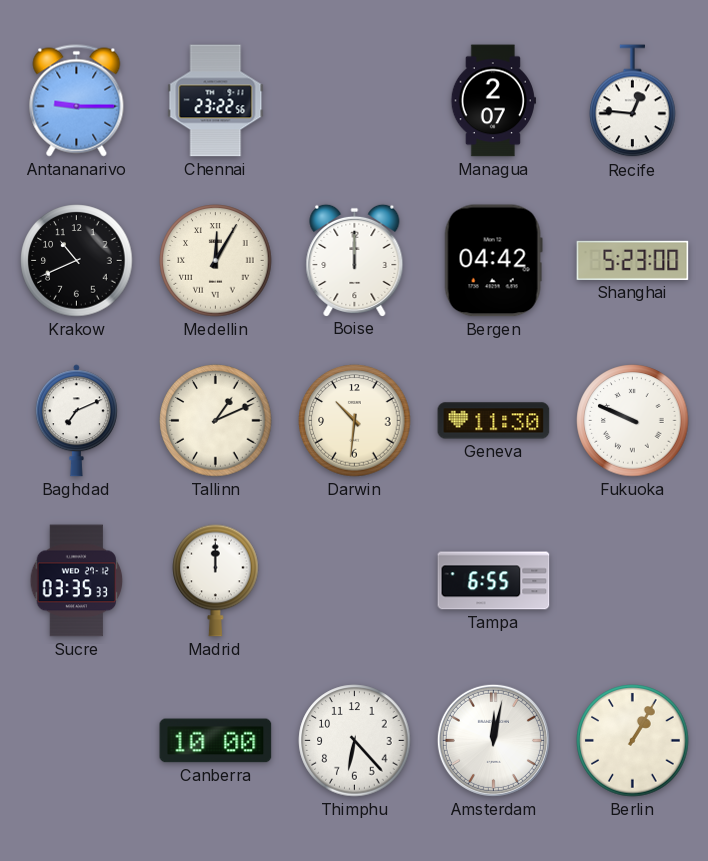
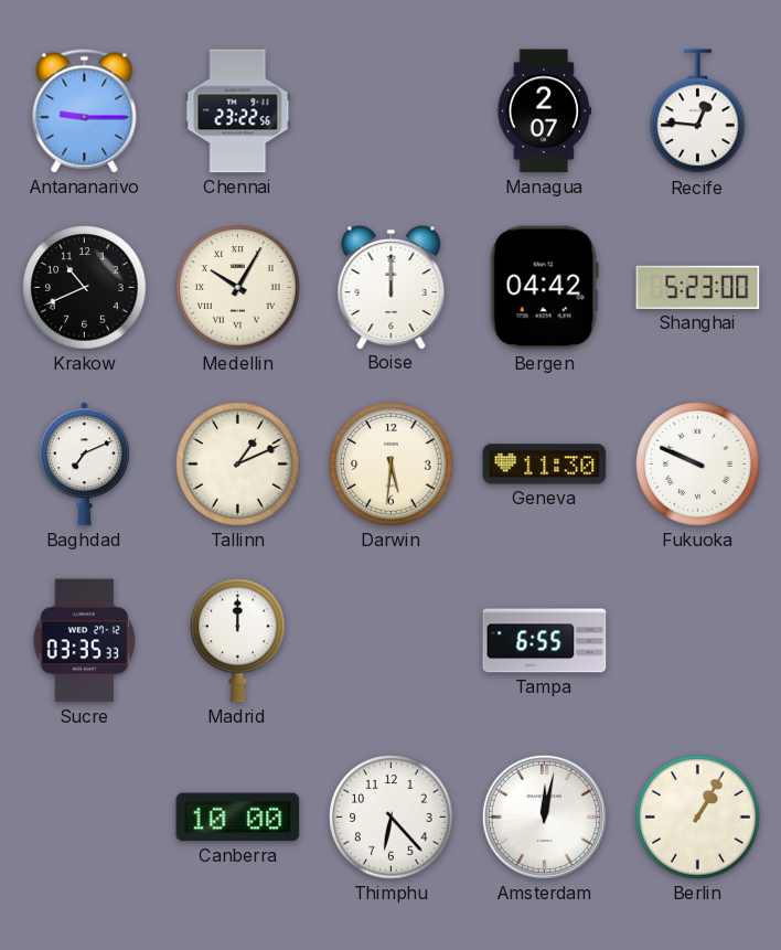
Medellin: 12:05 -> 10:05
Darwin: 10:31 -> 5:31
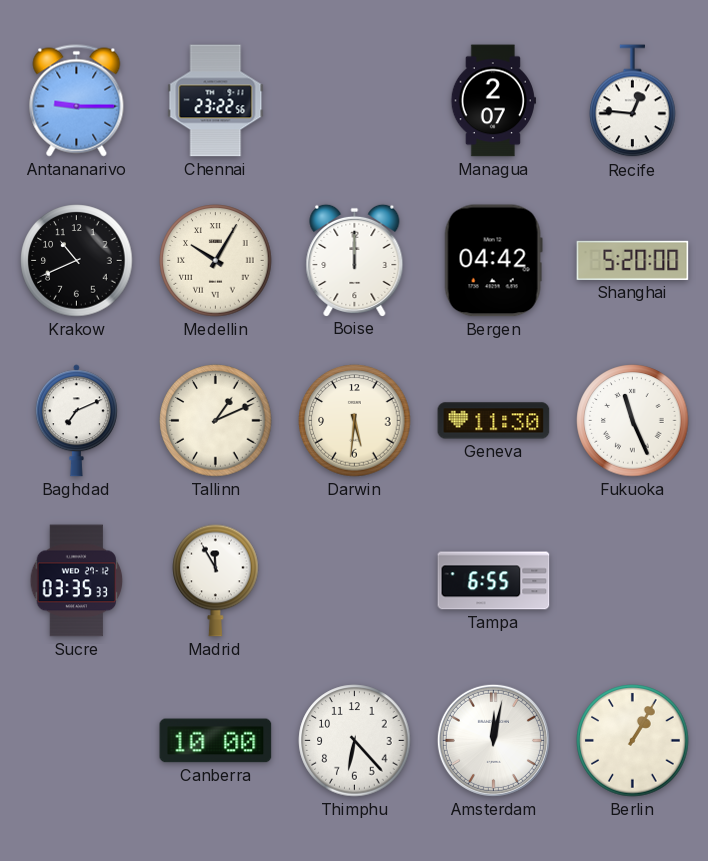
Shanghai: 5:23 -> 5:20
Fukuoka: 9:49 -> 11:26
Madrid: 12:00 -> 11:55
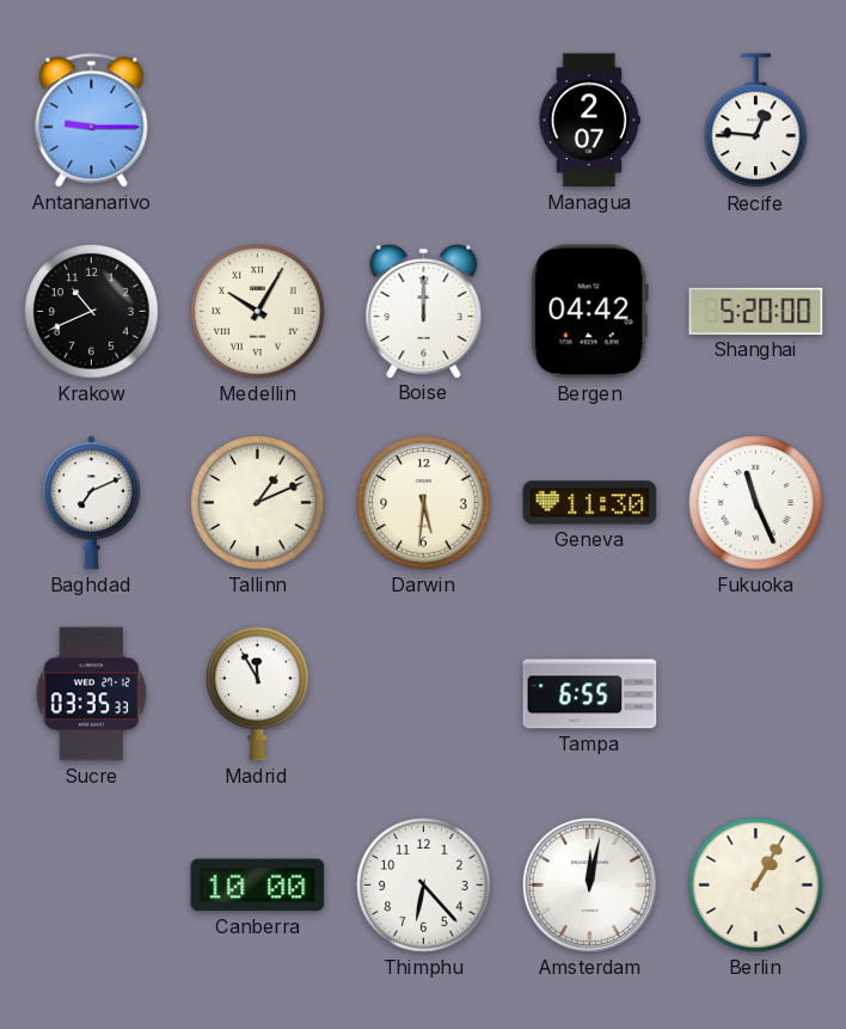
Chennai: 23:22 -> none
